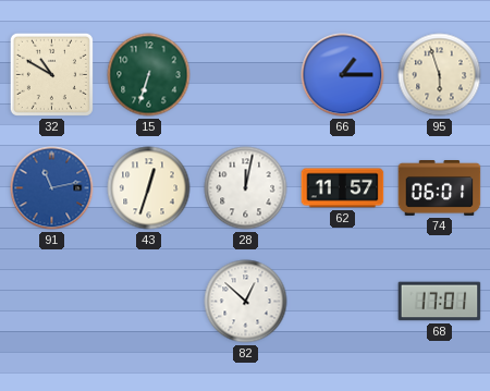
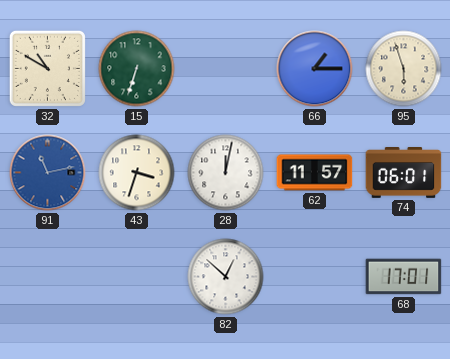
43: 12:33 -> 3:33
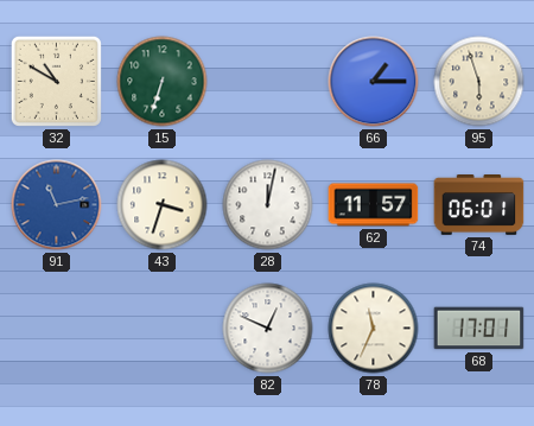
82: 12:52 -> 12:49
78: none -> 11:34
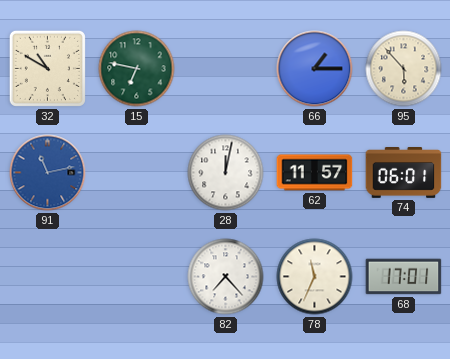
15: 6:33 -> 6:47
95: 5:57 -> 5:53
43: 3:33 -> none
82: 12:49 -> 7:23
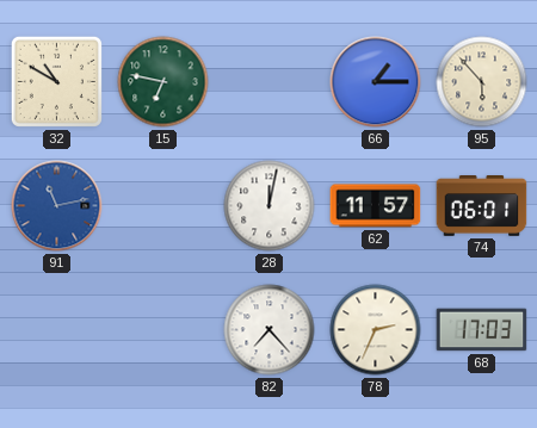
78: 11:34 -> 2:34
68: 17:01 -> 17:03
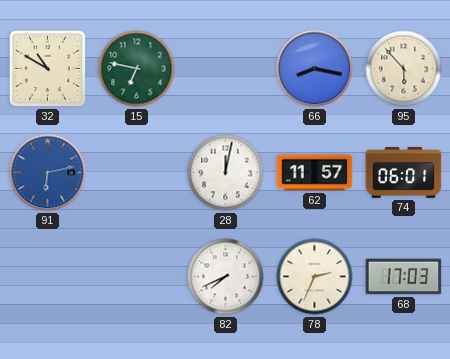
66: 1:15 -> 8:17
91: 11:13 -> 6:13
82: 7:23 -> 7:41
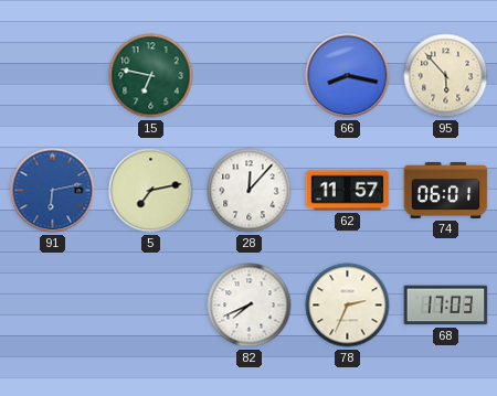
32: 10:50 -> none
5: none -> 7:13
28: 12:02 -> 12:07
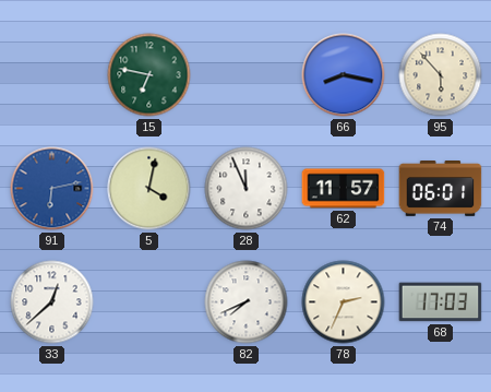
5: 7:13 -> 4:02
28: 12:07 -> 11:56
33: none -> 12:38
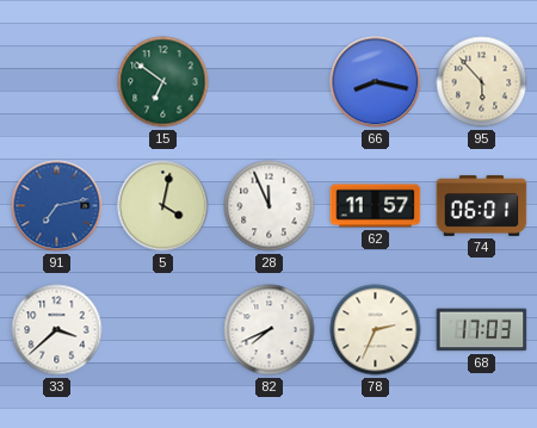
15: 6:47 -> 6:51
91: 6:13 -> 7:13
33: 12:38 -> 3:38
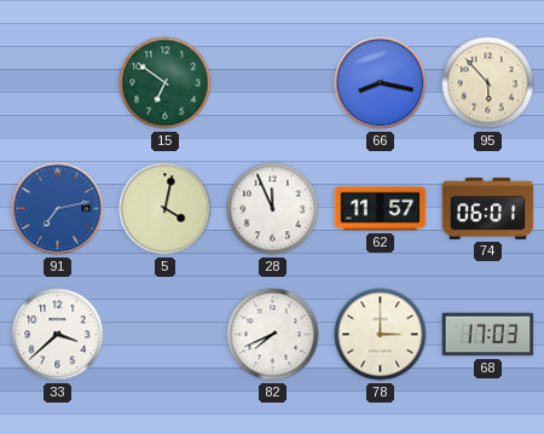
78: 2:34 -> 3:00
